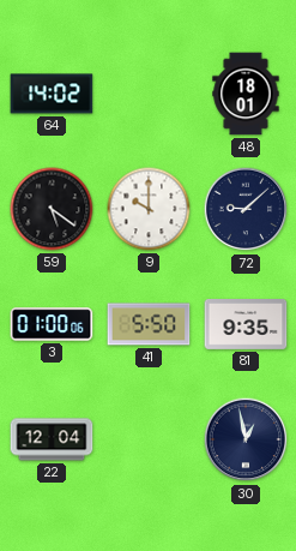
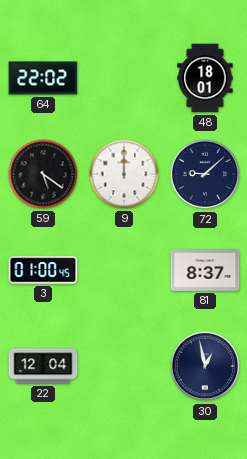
64: 14:02 -> 22:02
9: 10:00 -> 12:00
3: 01:00:06 -> 01:00:45
41: 5:50 -> none
81: 9:35 -> 8:37
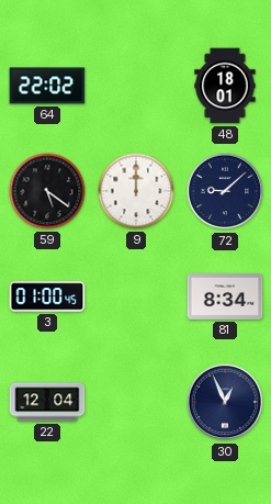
81: 8:37 -> 8:34
30: 12:58 -> 12:56
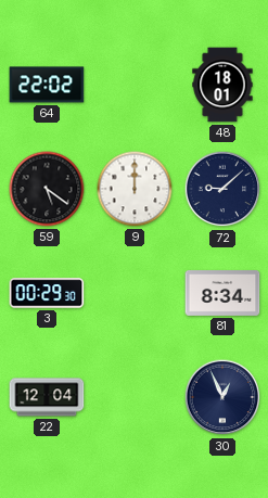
3: 01:00 -> 00:29
